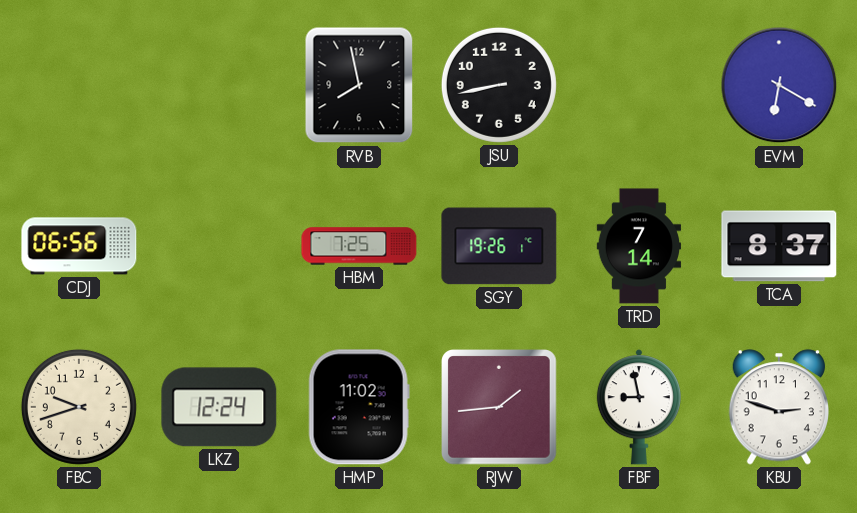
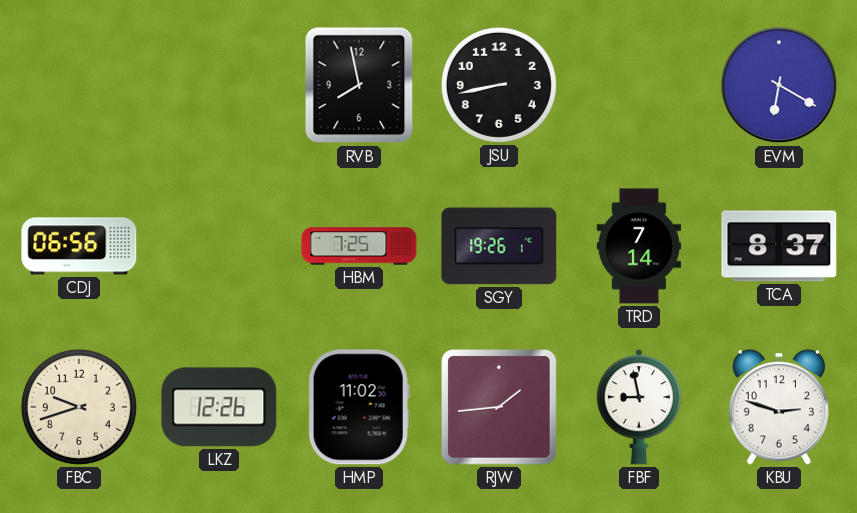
LKZ: 12:24 -> 12:26
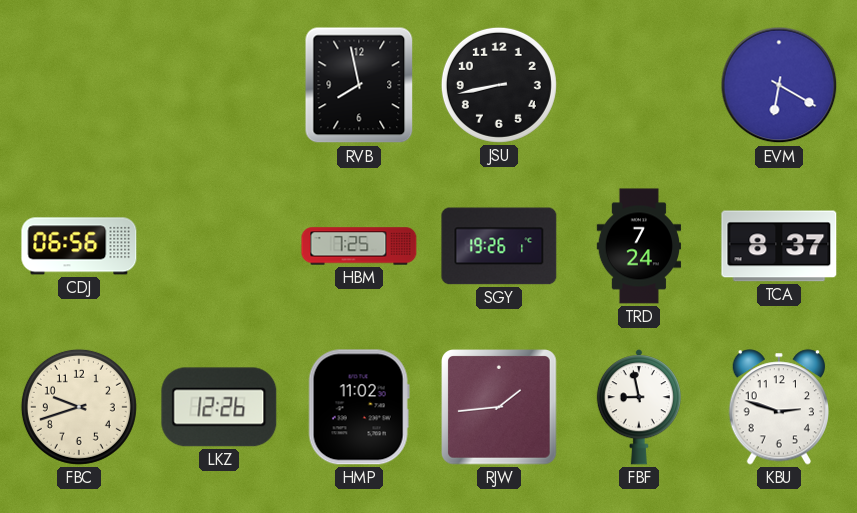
TRD: 7:14 -> 7:24
